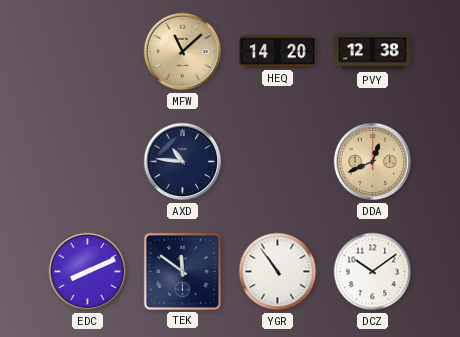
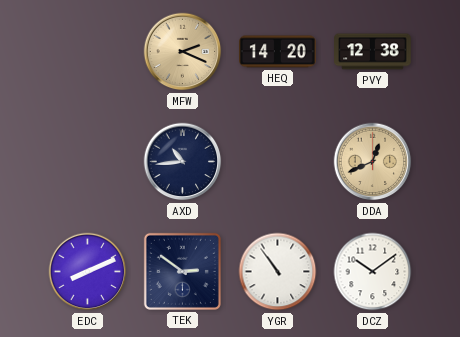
MFW: 11:08 -> 2:19
AXD: 10:46 -> 10:44
TEK: 11:51 -> 2:51
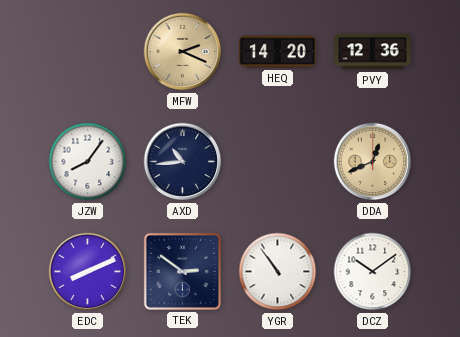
PVY: 12:38 -> 12:36
JZW: none -> 8:06
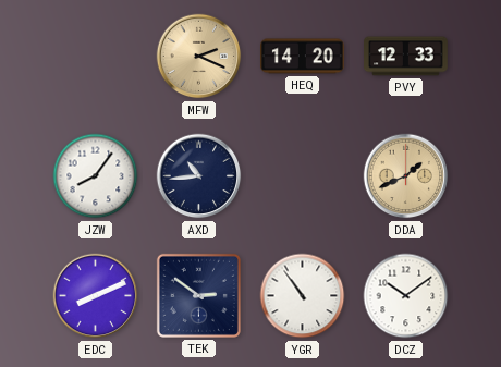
PVY: 12:36 -> 12:33
DDA: 12:41 -> 1:41
